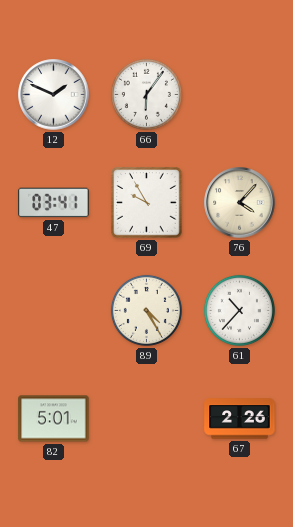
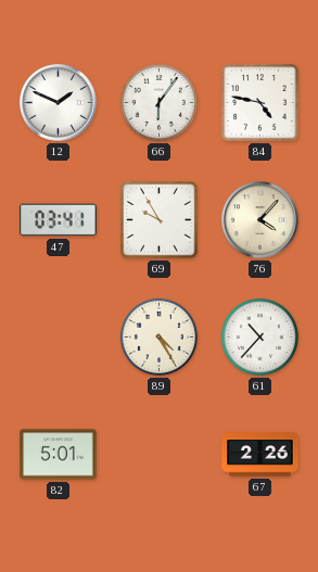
84: none -> 4:47
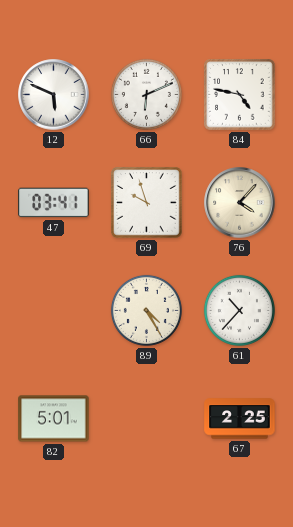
12: 1:49 -> 5:49
66: 6:06 -> 6:11
69: 9:55 -> 9:57
67: 2:26 -> 2:25
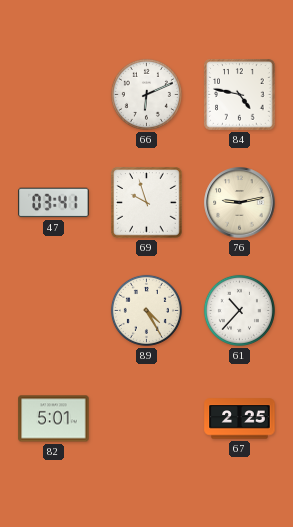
12: 5:49 -> none
76: 4:07 -> 9:13
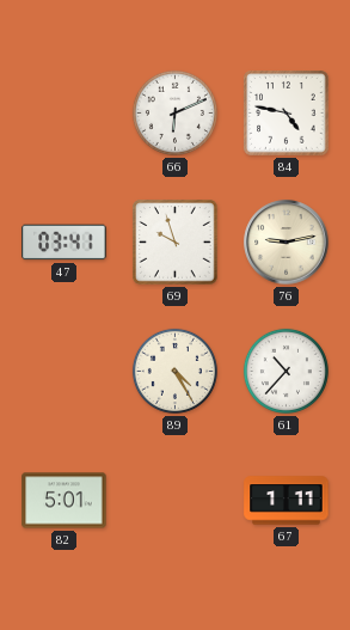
67: 2:25 -> 1:11
